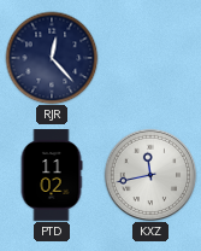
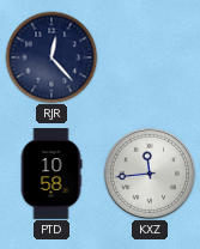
PTD: 11:02 -> 10:58
KXZ: 11:43 -> 11:44
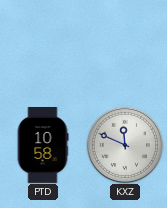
RJR: 12:23 -> none
KXZ: 11:44 -> 11:49
